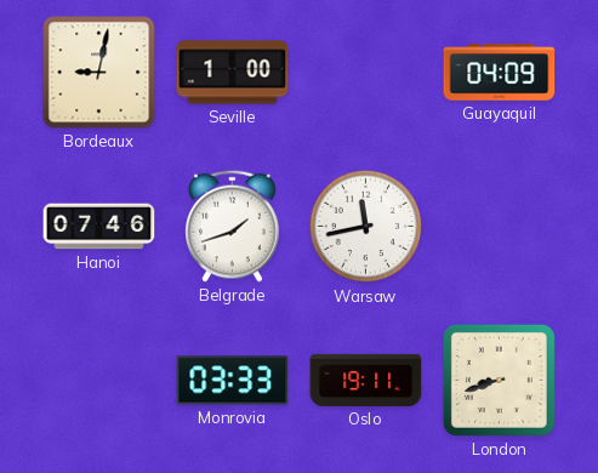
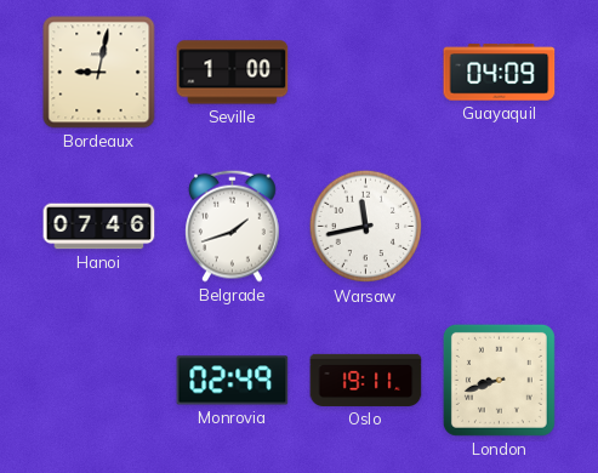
Monrovia: 03:33 -> 02:49
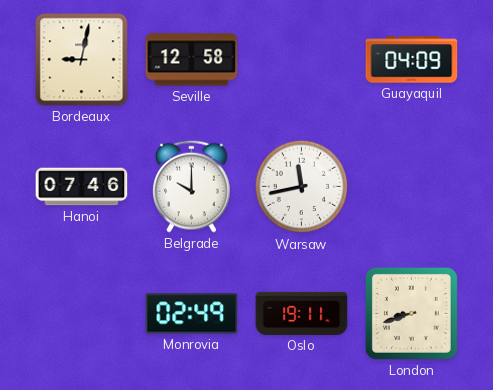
Seville: 1:00 -> 12:58
Belgrade: 1:42 -> 10:00
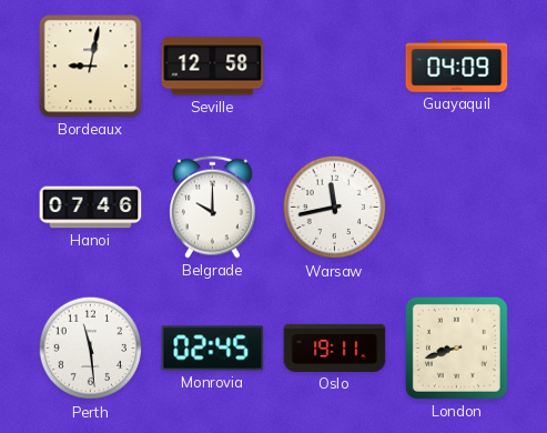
Perth: none -> 11:29
Monrovia: 02:49 -> 02:45
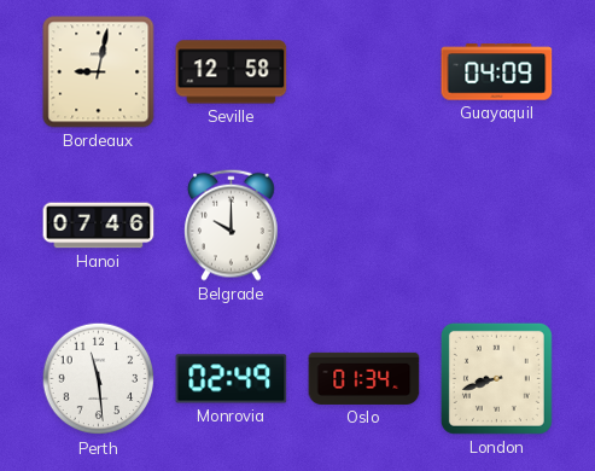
Warsaw: 11:43 -> none
Monrovia: 02:45 -> 02:49
Oslo: 19:11 -> 01:34
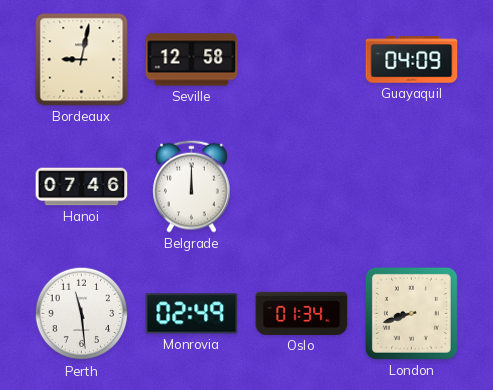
Belgrade: 10:00 -> 12:00
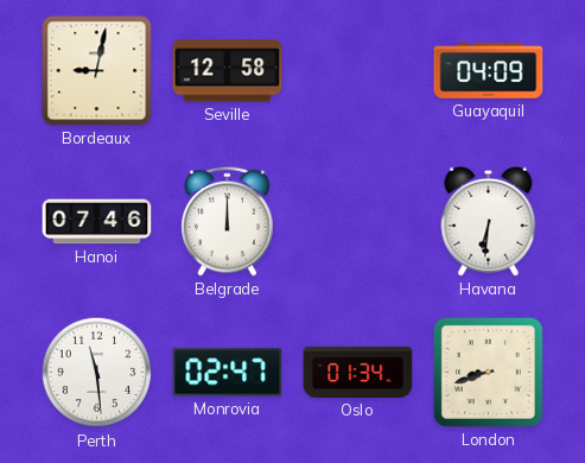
Havana: none -> 6:31
Monrovia: 02:49 -> 02:47
